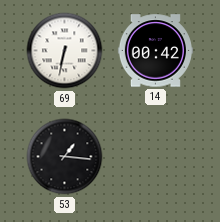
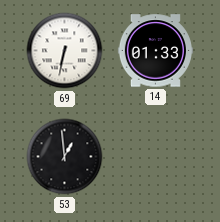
14: 00:42 -> 01:33
53: 1:16 -> 12:59
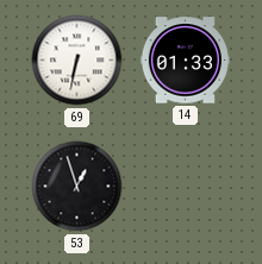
53: 12:59 -> 12:57
